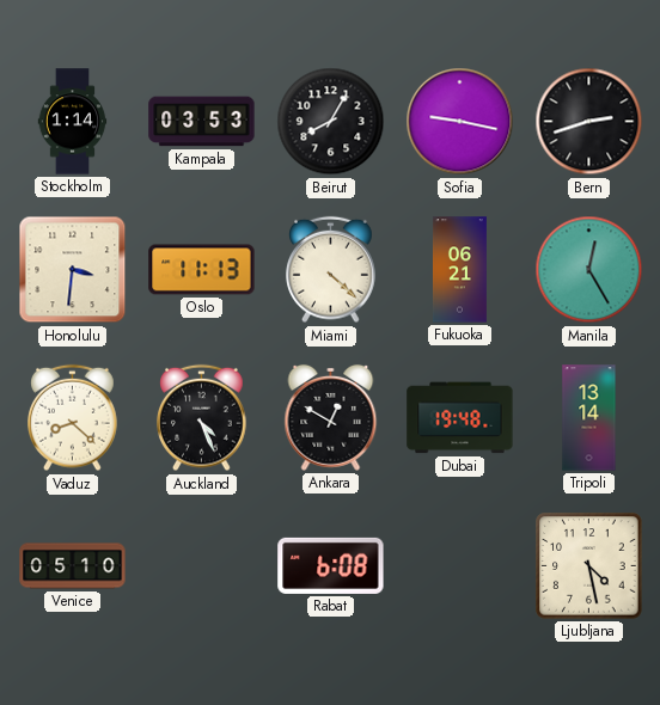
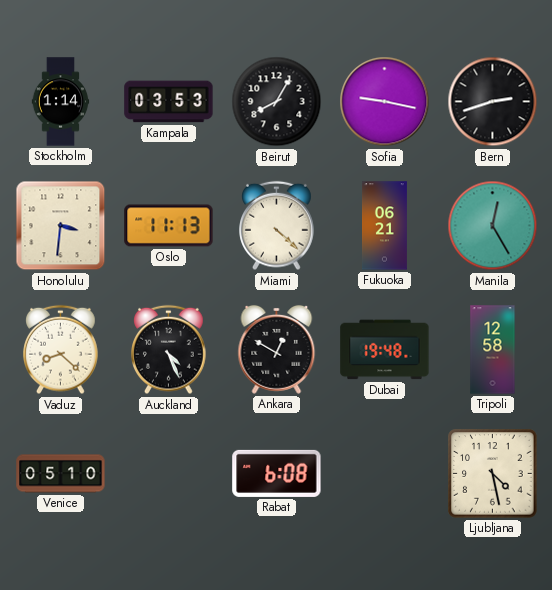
Tripoli: 13:14 -> 12:58
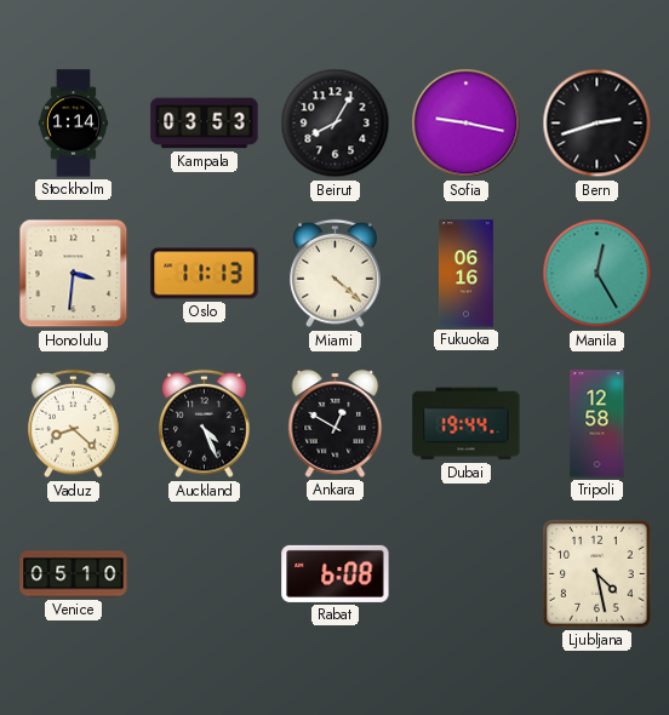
Fukuoka: 06:21 -> 06:16
Dubai: 19:48 -> 19:44
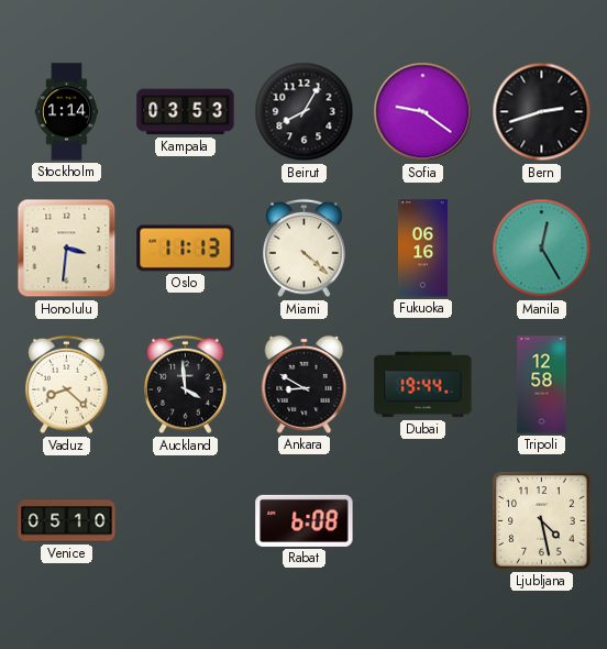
Sofia: 9:17 -> 9:21
Auckland: 4:26 -> 3:59
Ankara: 12:50 -> 8:50
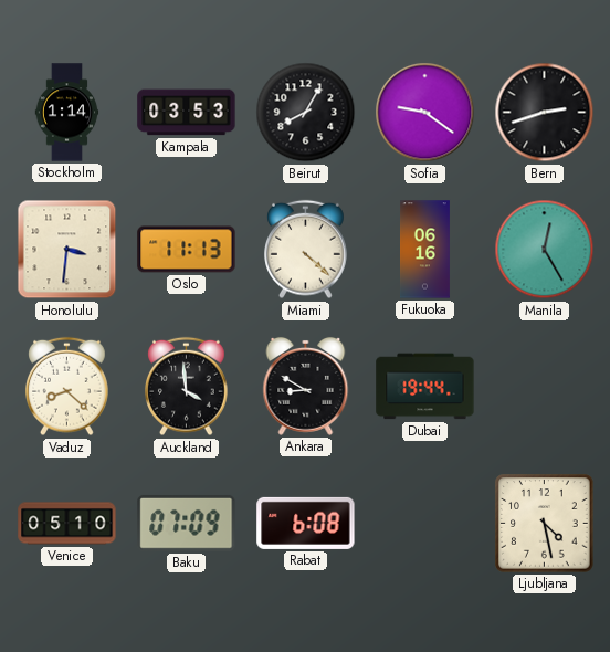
Tripoli: 12:58 -> none
Baku: none -> 07:09
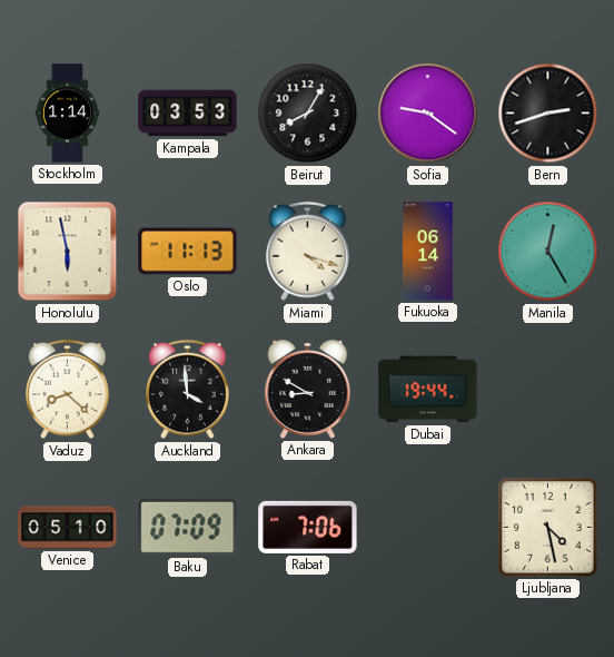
Honolulu: 3:31 -> 5:58
Miami: 4:22 -> 4:18
Fukuoka: 06:16 -> 06:14
Rabat: 6:08 -> 7:06
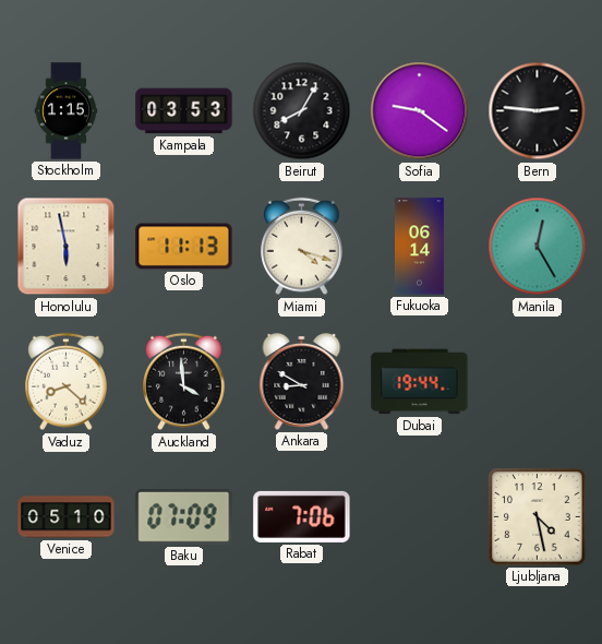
Stockholm: 1:14 -> 1:15
Bern: 2:42 -> 2:46
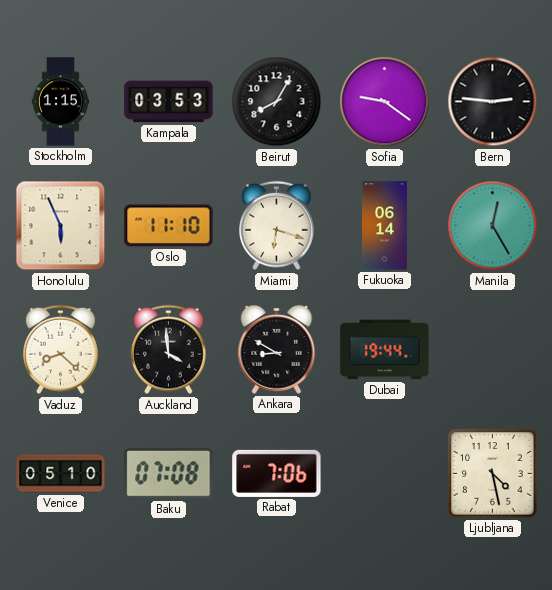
Honolulu: 5:58 -> 5:56
Oslo: 11:13 -> 11:10
Miami: 4:18 -> 6:18
Baku: 07:09 -> 07:08
